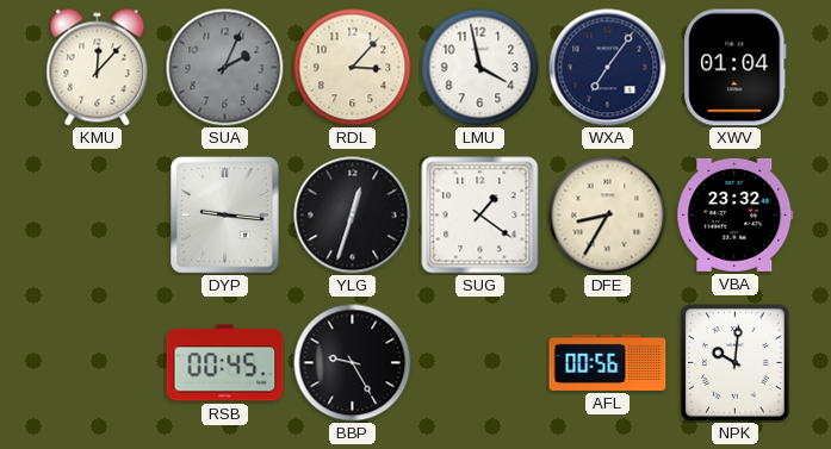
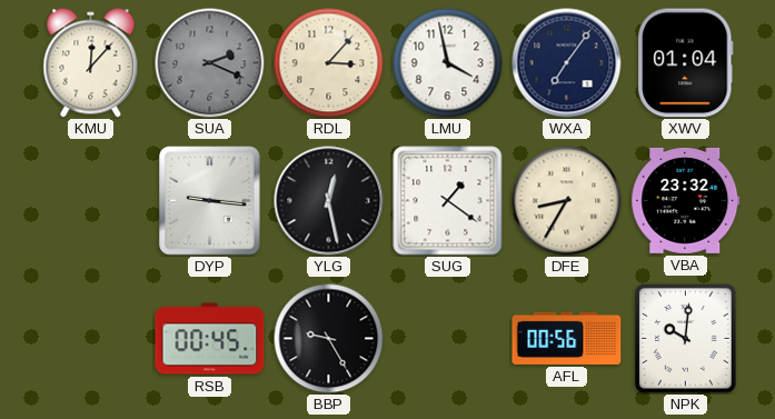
SUA: 2:04 -> 2:19
YLG: 12:33 -> 12:28
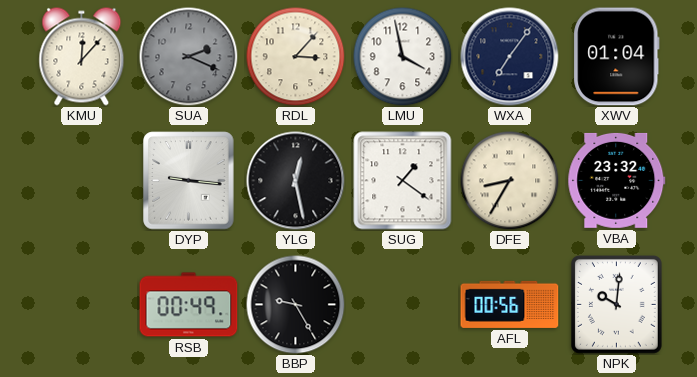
RSB: 00:45 -> 00:49
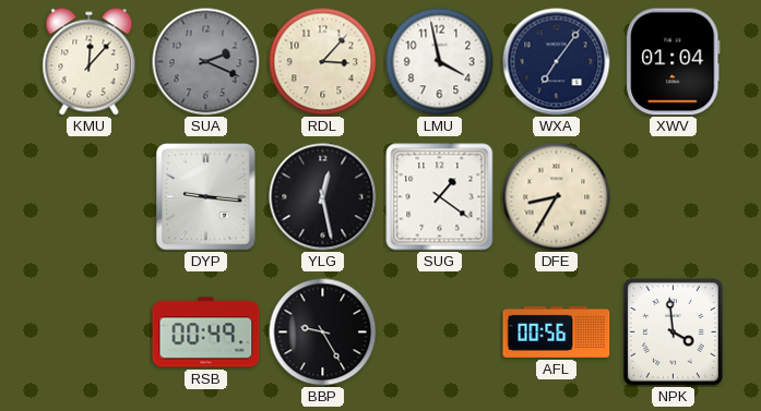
VBA: 23:32 -> none
NPK: 10:01 -> 3:59
